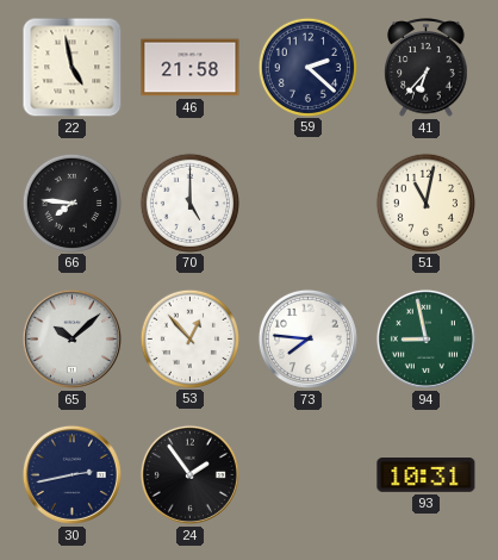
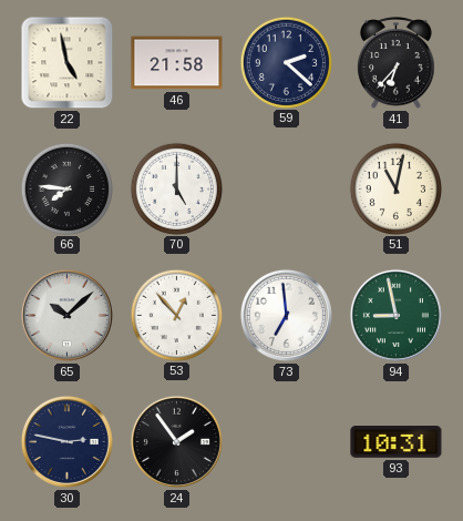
73: 7:46 -> 6:59
30: 2:43 -> 2:47
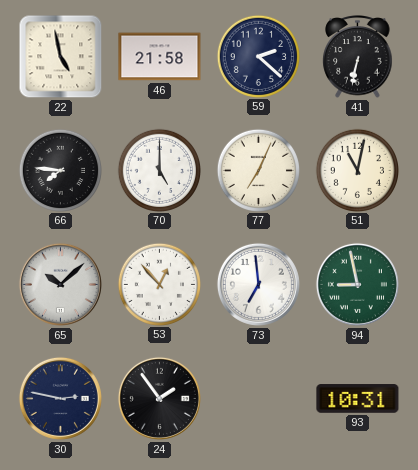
41: 6:37 -> 6:32
77: none -> 7:04
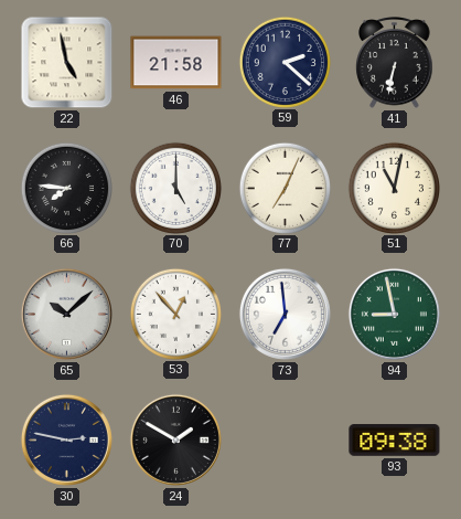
24: 1:54 -> 1:50
93: 10:31 -> 09:38
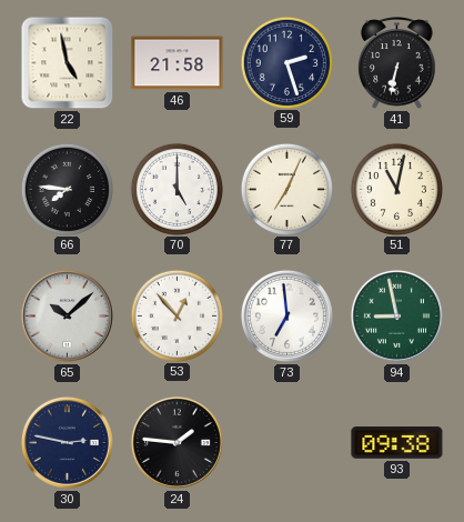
59: 2:22 -> 2:27
24: 1:50 -> 1:46
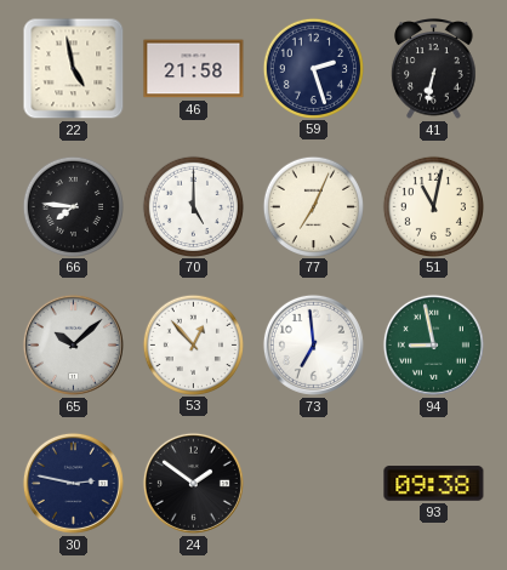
24: 1:46 -> 1:51
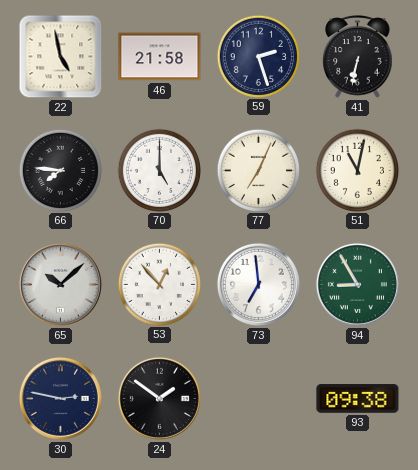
94: 8:58 -> 8:55
